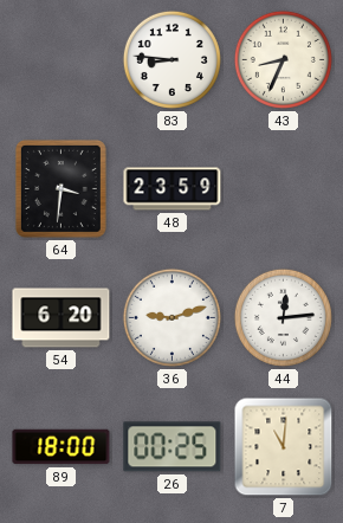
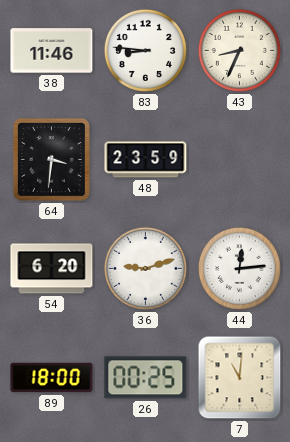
38: none -> 11:46
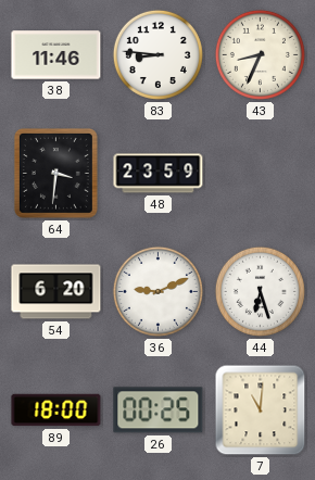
36: 9:12 -> 9:11
44: 12:14 -> 6:27
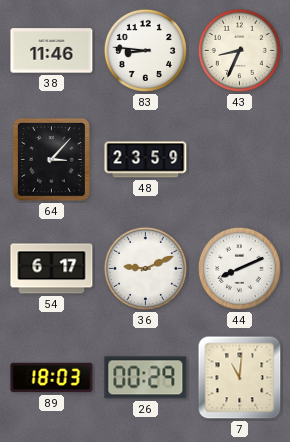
64: 3:31 -> 3:07
54: 6:20 -> 6:17
44: 6:27 -> 8:11
89: 18:00 -> 18:03
26: 00:25 -> 00:29
